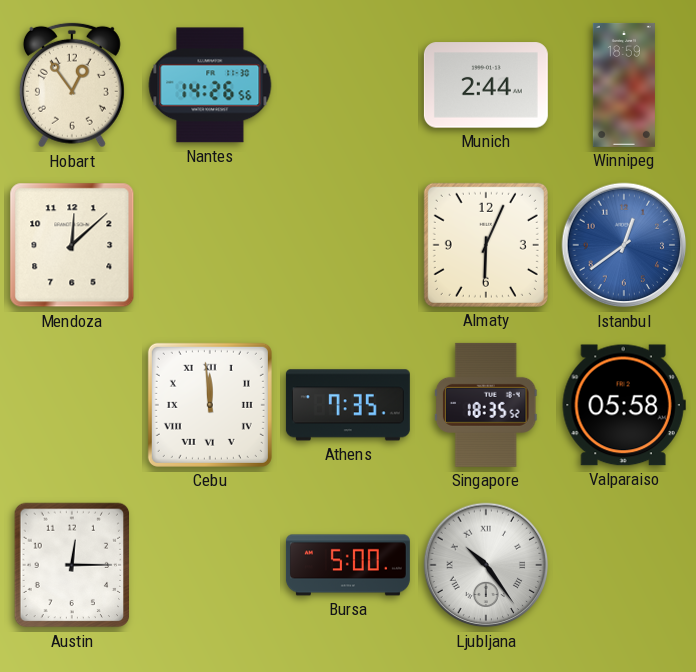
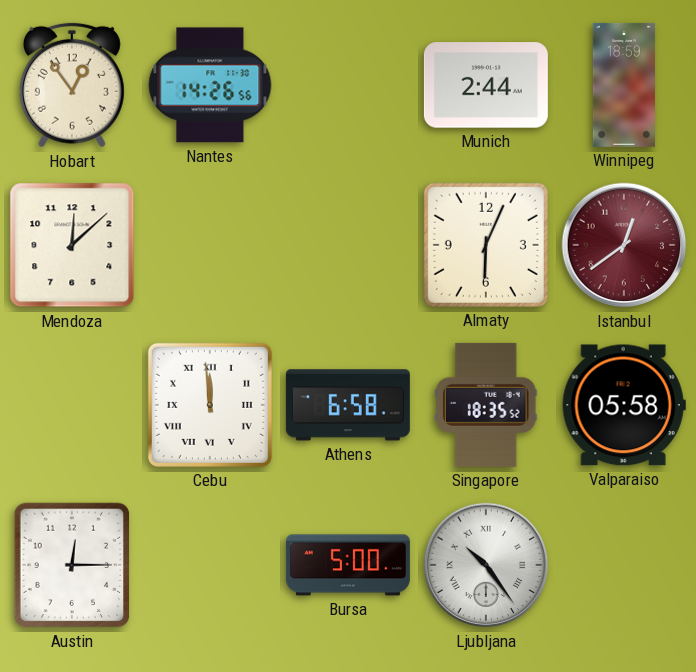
Istanbul dial: blue -> burgundy
Athens: 7:35 -> 6:58
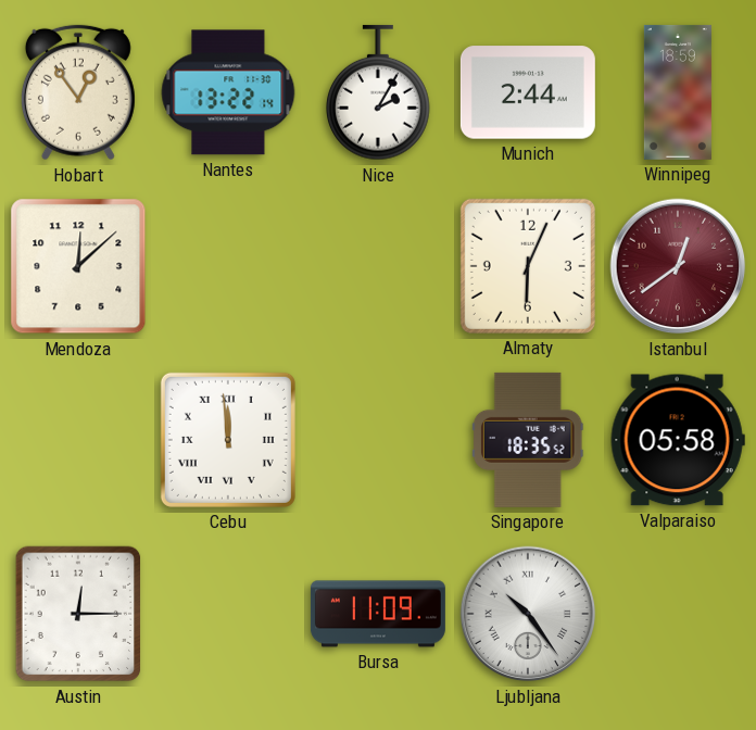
Nantes: 14:26 -> 13:22
Nice: none -> 2:05
Athens: 6:58 -> none
Bursa: 5:00 -> 11:09
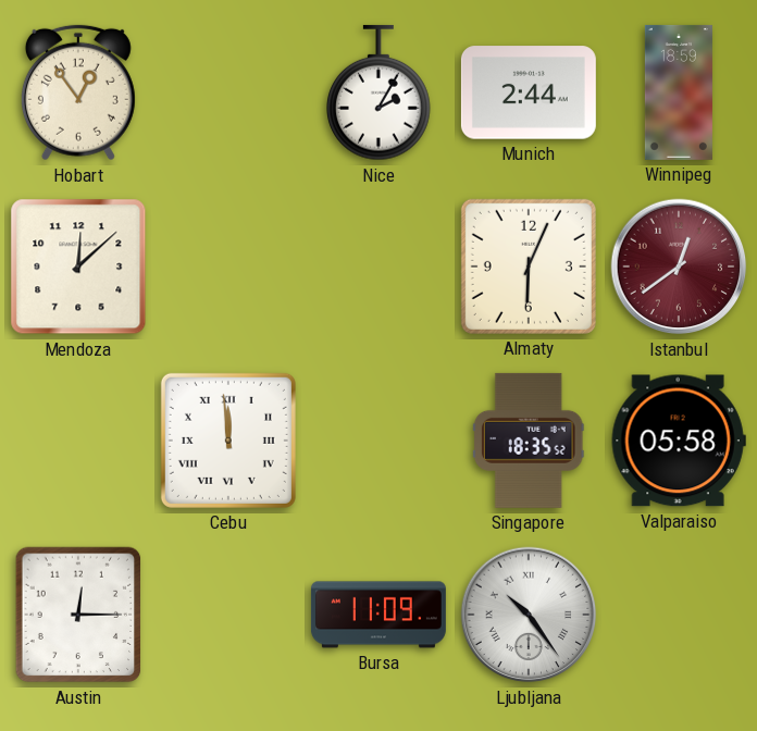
Nantes: 13:22 -> none
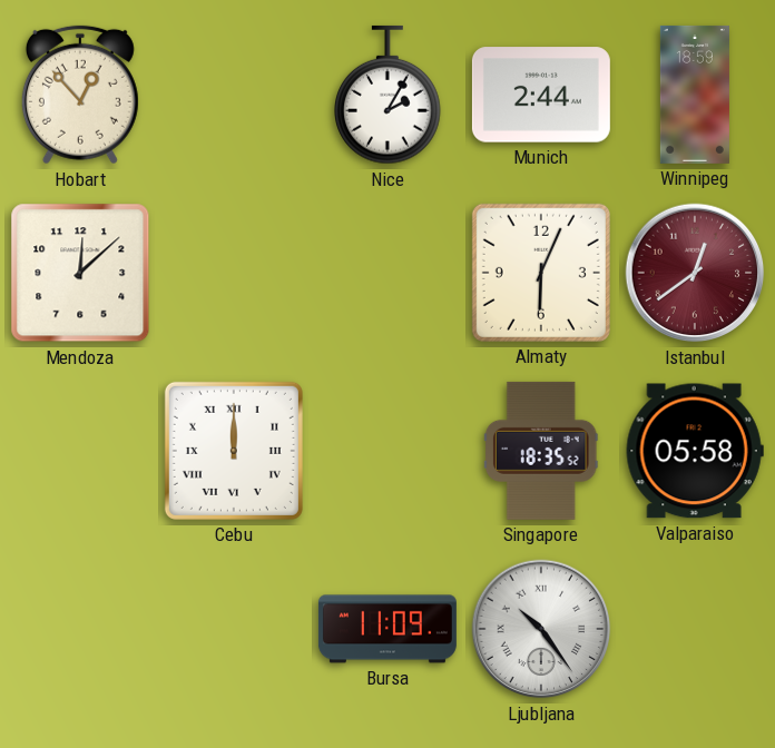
Hobart: 12:54 -> 12:53
Cebu: 11:59 -> 12:00
Austin: 12:15 -> none
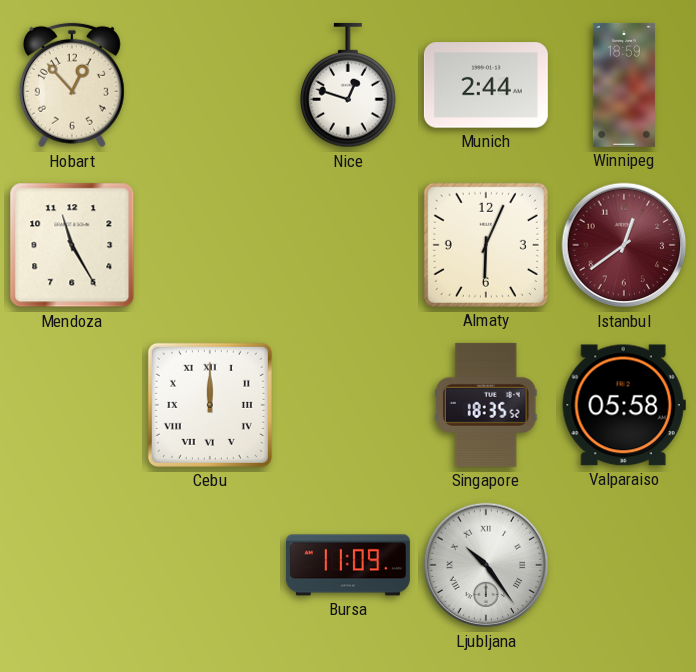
Nice: 2:05 -> 12:48
Mendoza: 12:08 -> 11:25
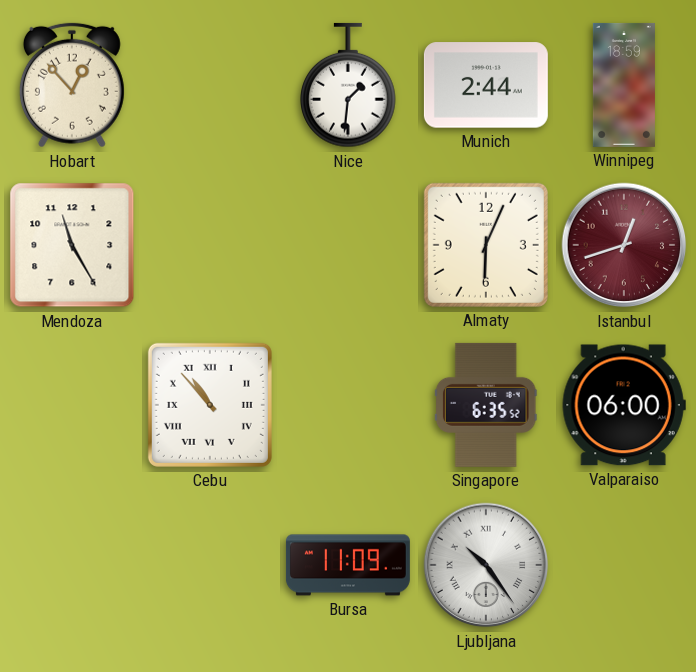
Nice: 12:48 -> 1:31
Istanbul: 12:39 -> 12:42
Cebu: 12:00 -> 10:53
Singapore: 18:35 -> 6:35
Valparaiso: 05:58 -> 06:00
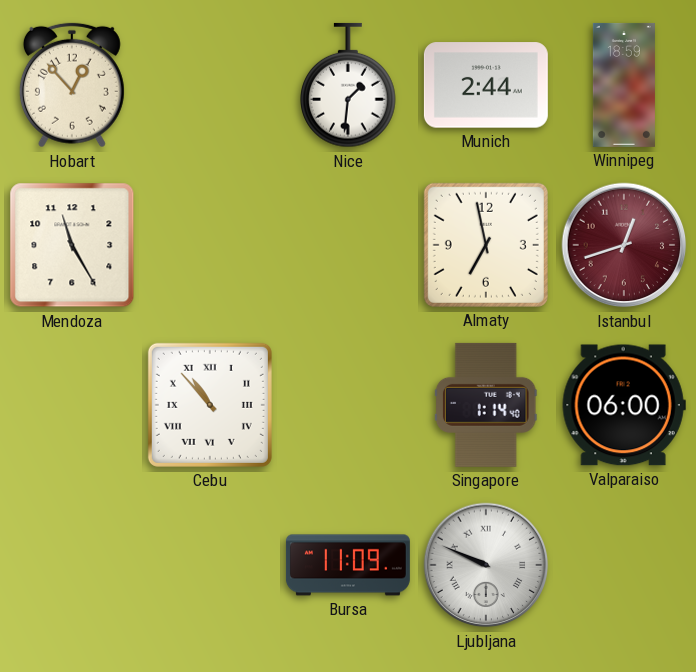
Almaty: 6:04 -> 6:58
Singapore: 6:35 -> 1:14
Ljubljana: 10:24 -> 9:49
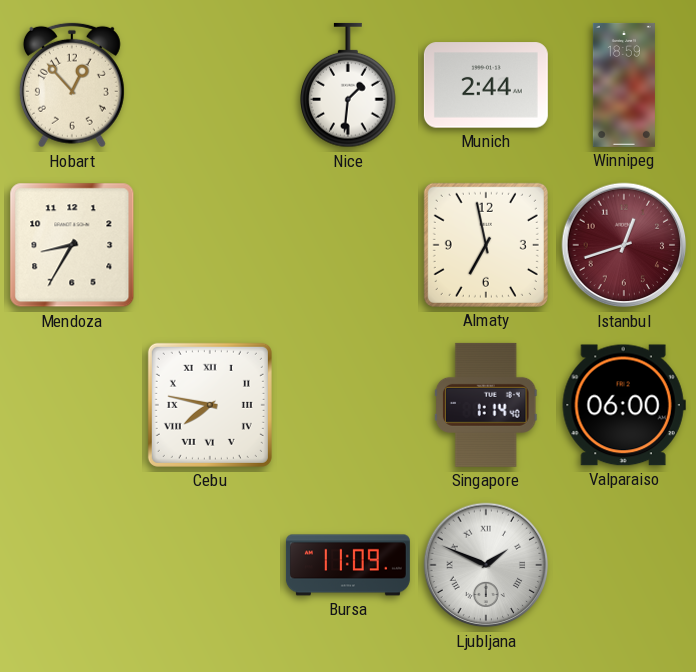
Mendoza: 11:25 -> 8:35
Cebu: 10:53 -> 7:47
Ljubljana: 9:49 -> 1:49
